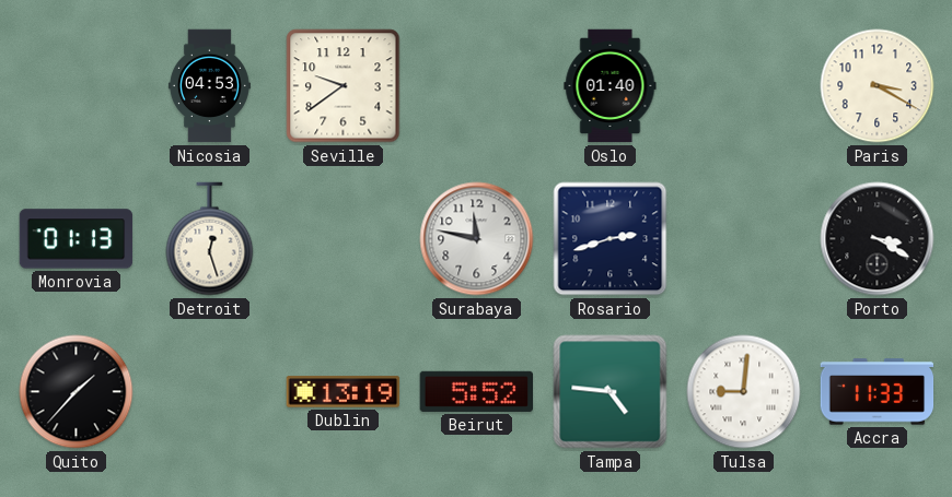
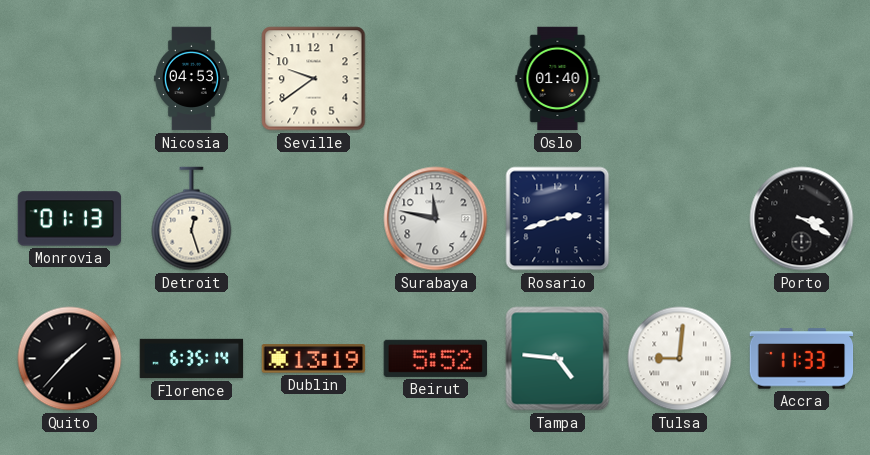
Paris: 3:20 -> none
Florence: none -> 6:35
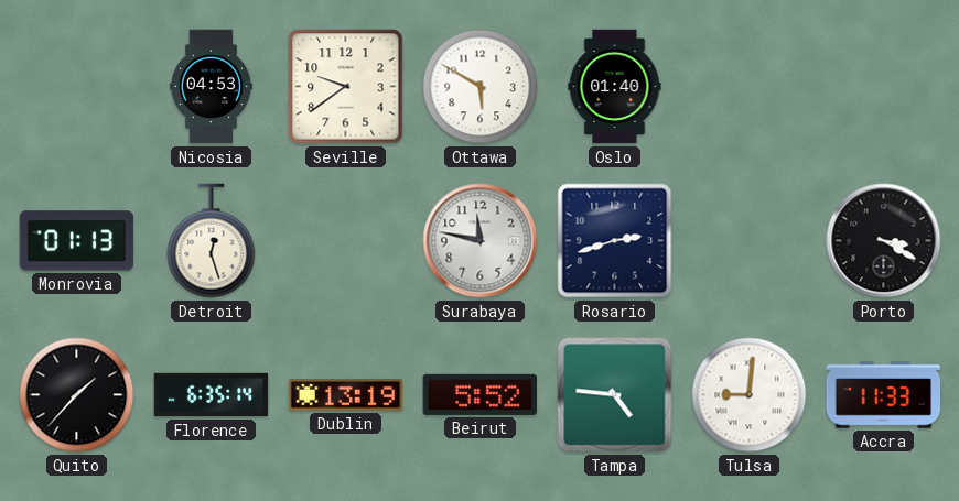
Ottawa: none -> 5:50
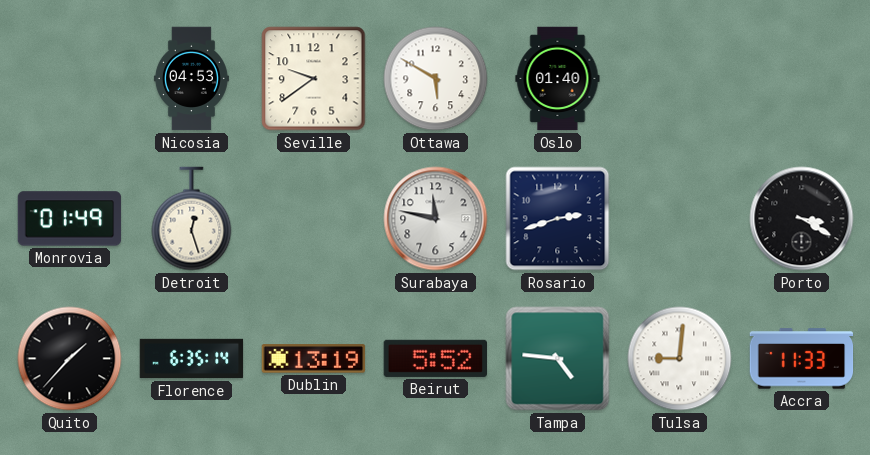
Monrovia: 01:13 -> 01:49
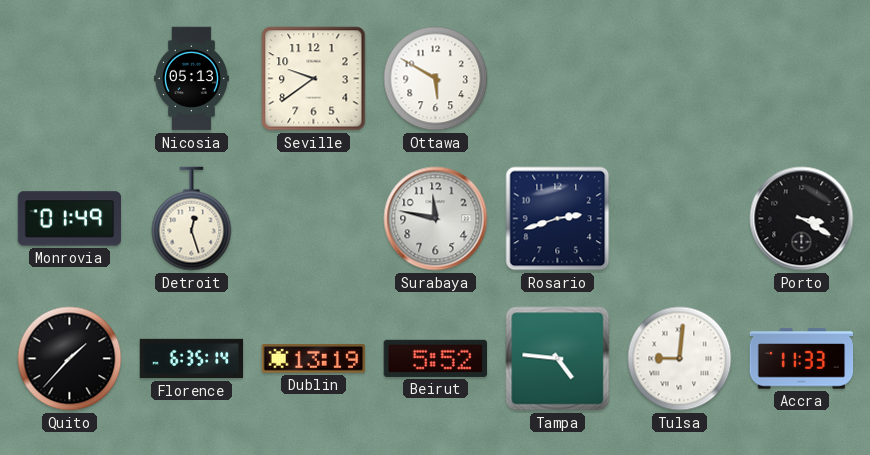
Nicosia: 04:53 -> 05:13
Oslo: 01:40 -> none
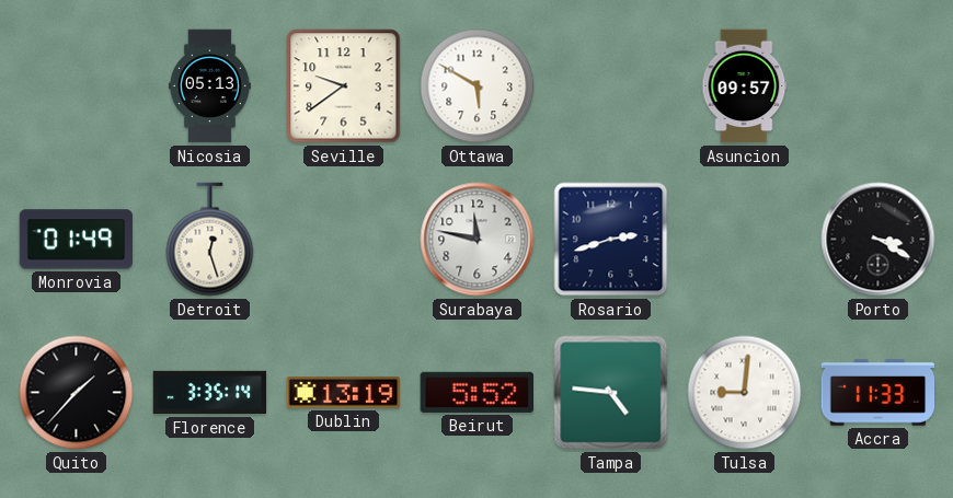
Asuncion: none -> 09:57
Florence: 6:35 -> 3:35
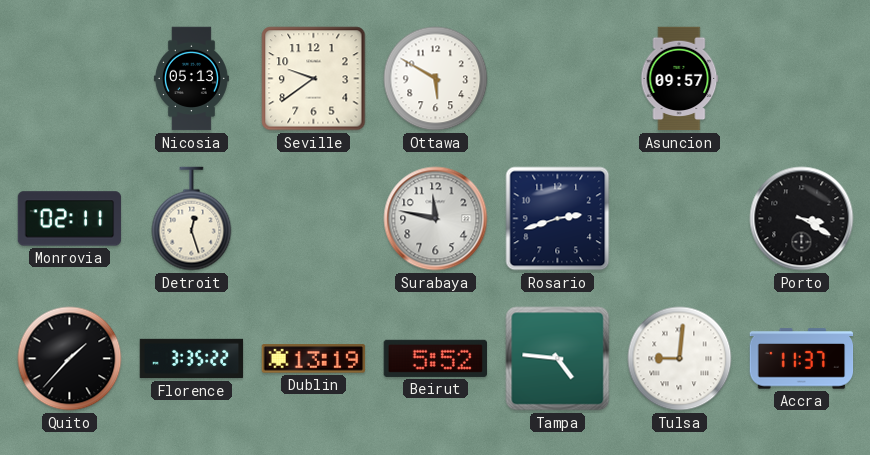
Monrovia: 01:49 -> 02:11
Florence: 3:35:14 -> 3:35:22
Accra: 11:33 -> 11:37
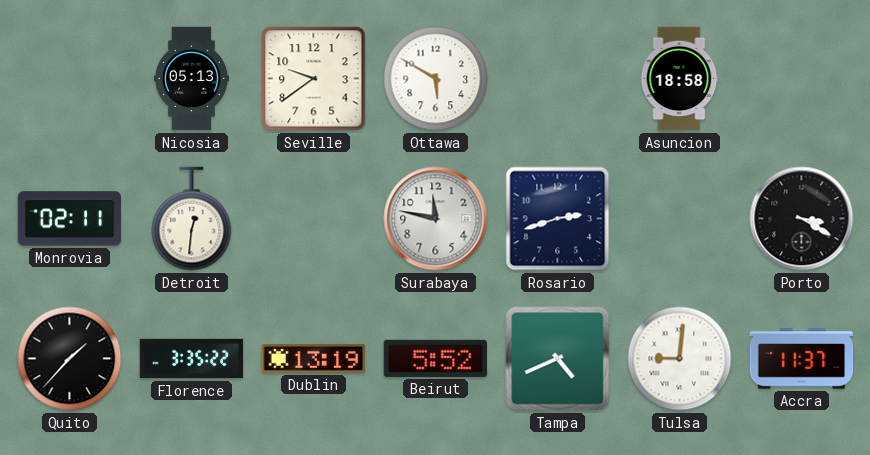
Asuncion: 09:57 -> 18:58
Detroit: 12:27 -> 12:31
Tampa: 4:46 -> 4:41
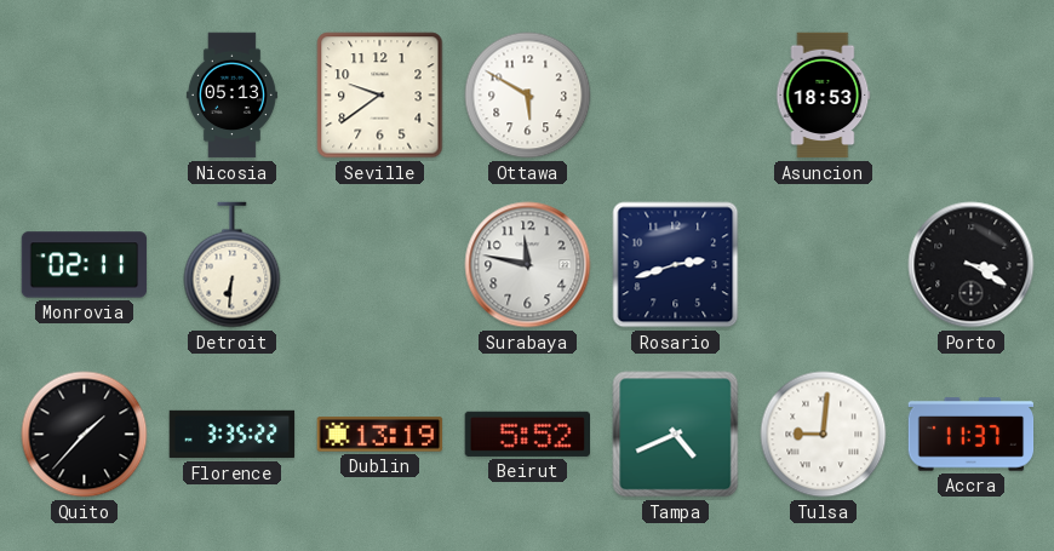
Asuncion: 18:58 -> 18:53
Detroit: 12:31 -> 6:31
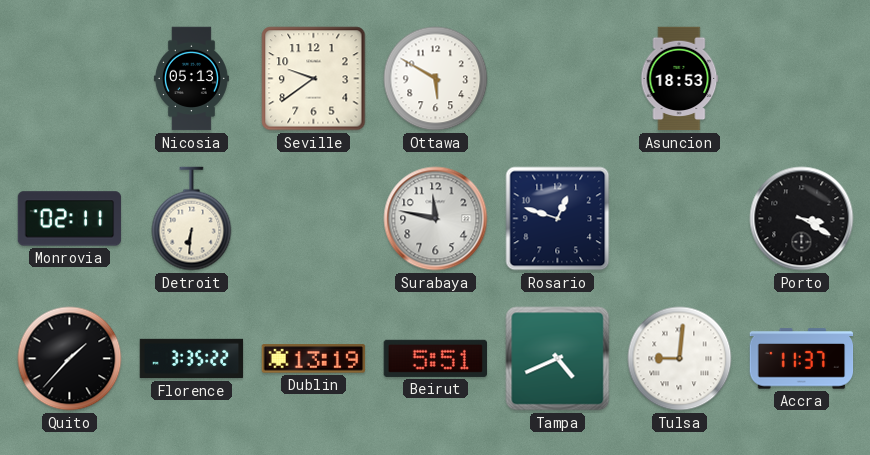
Rosario: 2:42 -> 12:48
Beirut: 5:52 -> 5:51
